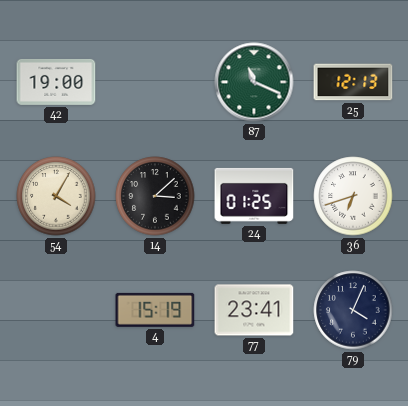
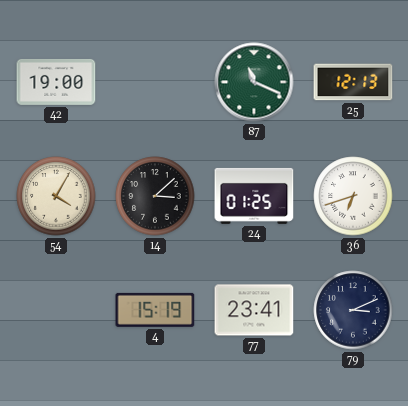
79: 4:04 -> 3:11
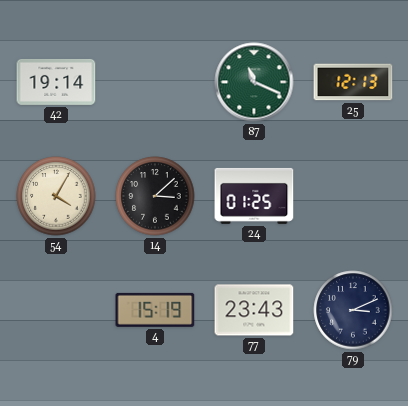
42: 19:00 -> 19:14
36: 6:42 -> none
77: 23:41 -> 23:43
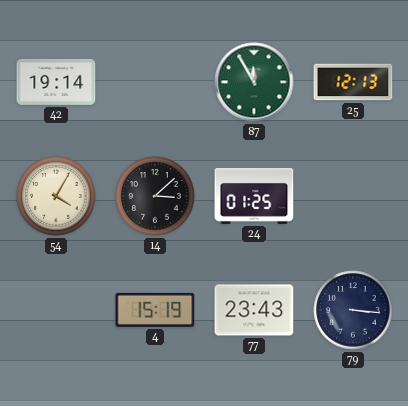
87: 11:19 -> 11:55
79: 3:11 -> 3:16
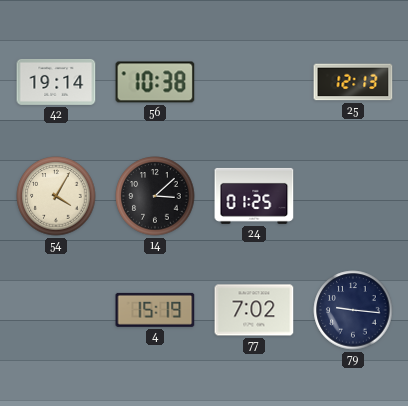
56: none -> 10:38
87: 11:55 -> none
77: 23:43 -> 7:02
79: 3:16 -> 9:16
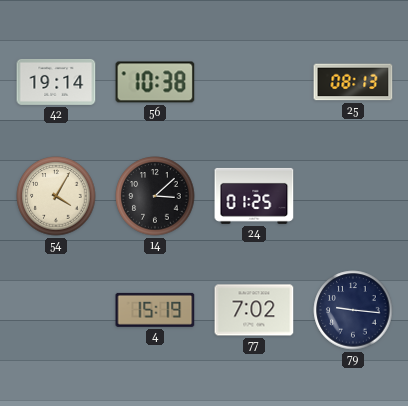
25: 12:13 -> 08:13
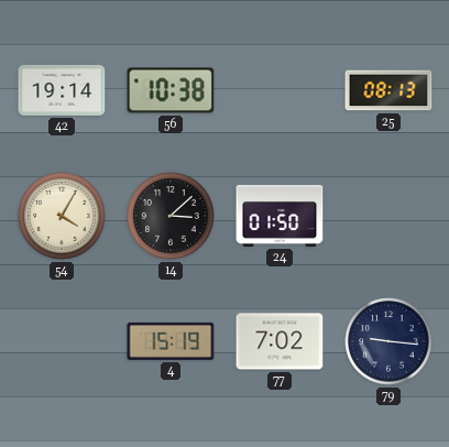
24: 01:25 -> 01:50
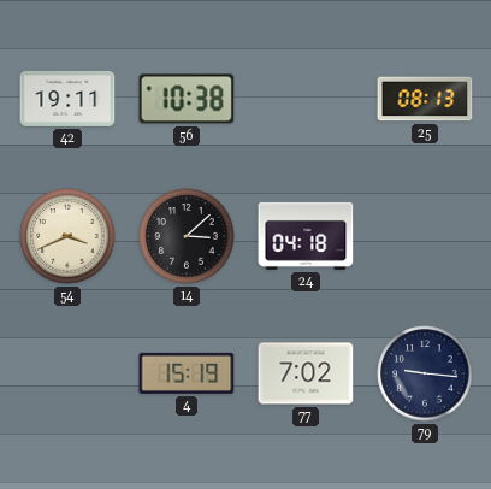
42: 19:14 -> 19:11
54: 4:05 -> 3:41
24: 01:50 -> 04:18
